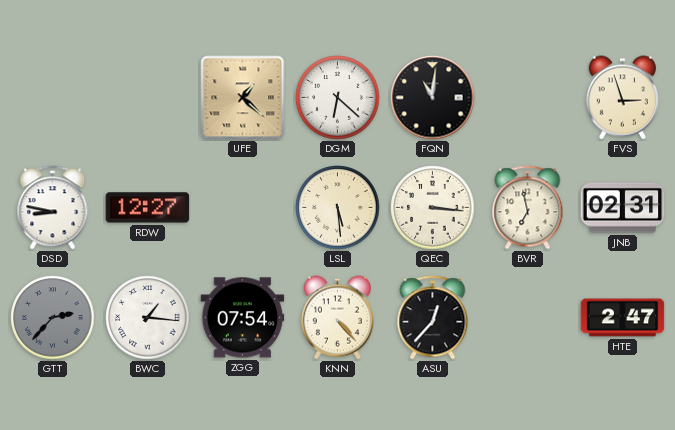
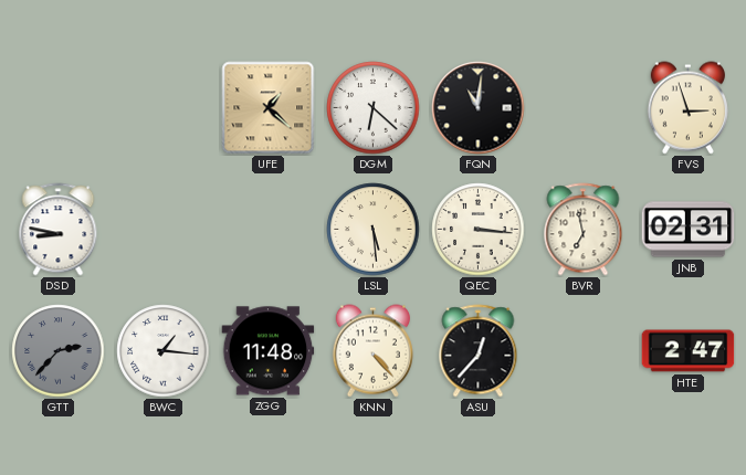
RDW: 12:27 -> none
ZGG: 07:54 -> 11:48
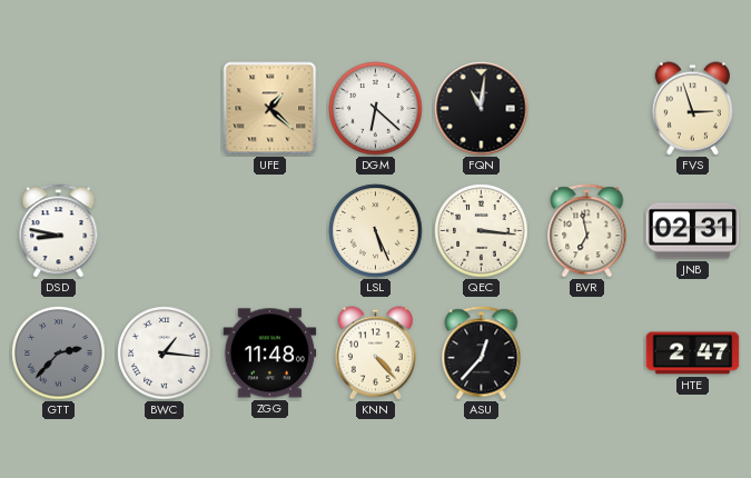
LSL: 5:29 -> 5:26
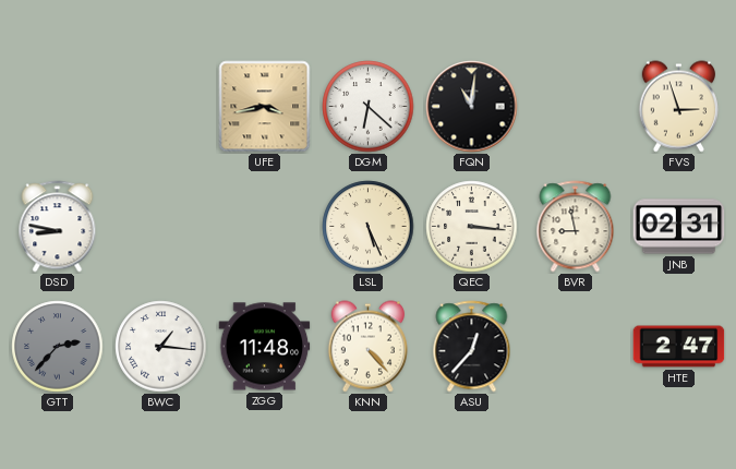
UFE: 1:22 -> 3:43
BVR: 6:58 -> 8:58
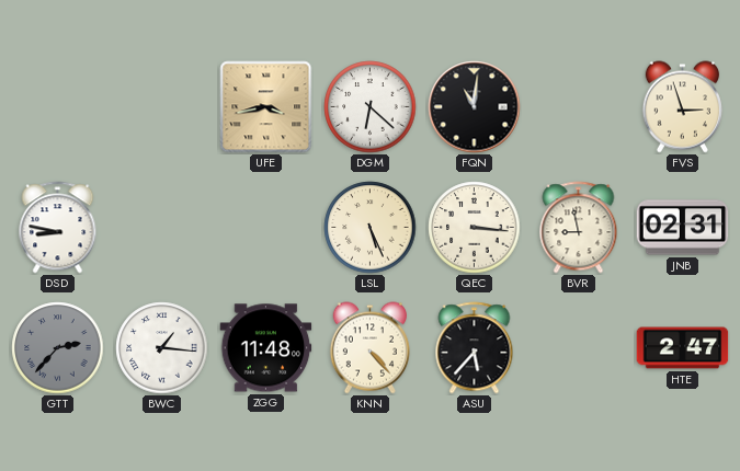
ASU: 12:37 -> 5:37
